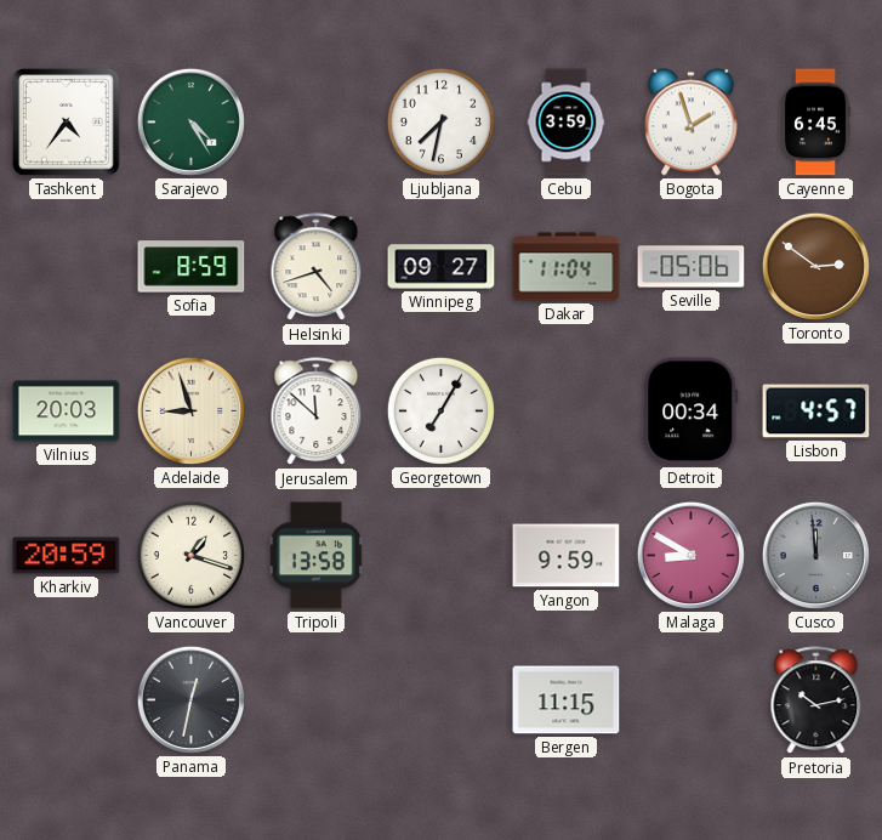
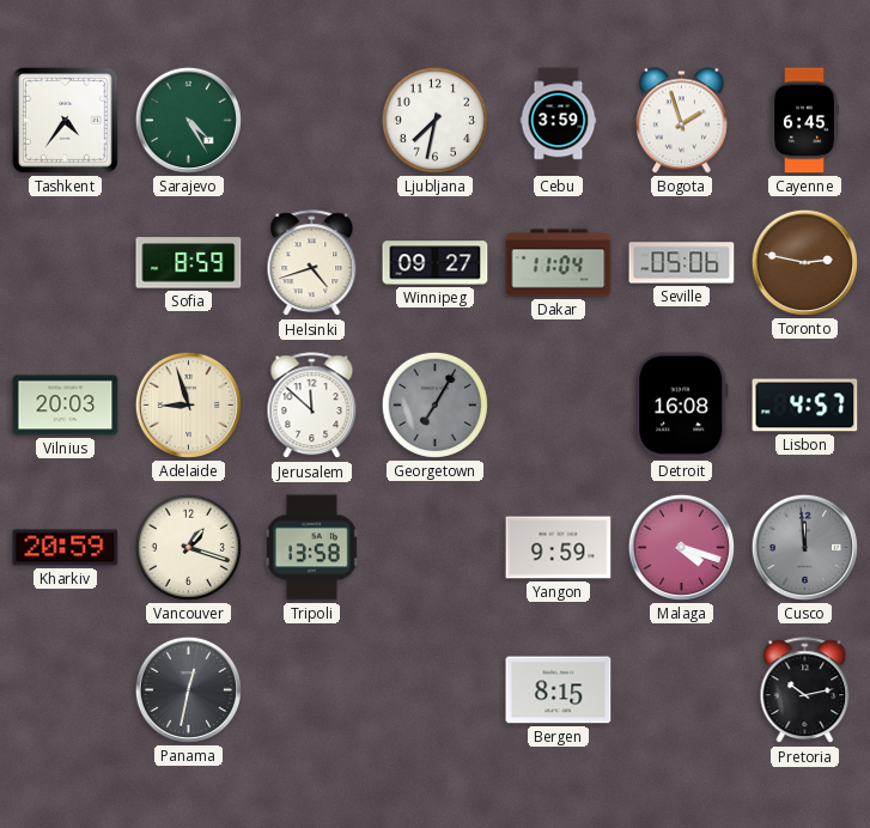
Toronto: 2:51 -> 2:47
Georgetown dial: white -> grey
Detroit: 00:34 -> 16:08
Malaga: 8:50 -> 4:18
Bergen: 11:15 -> 8:15
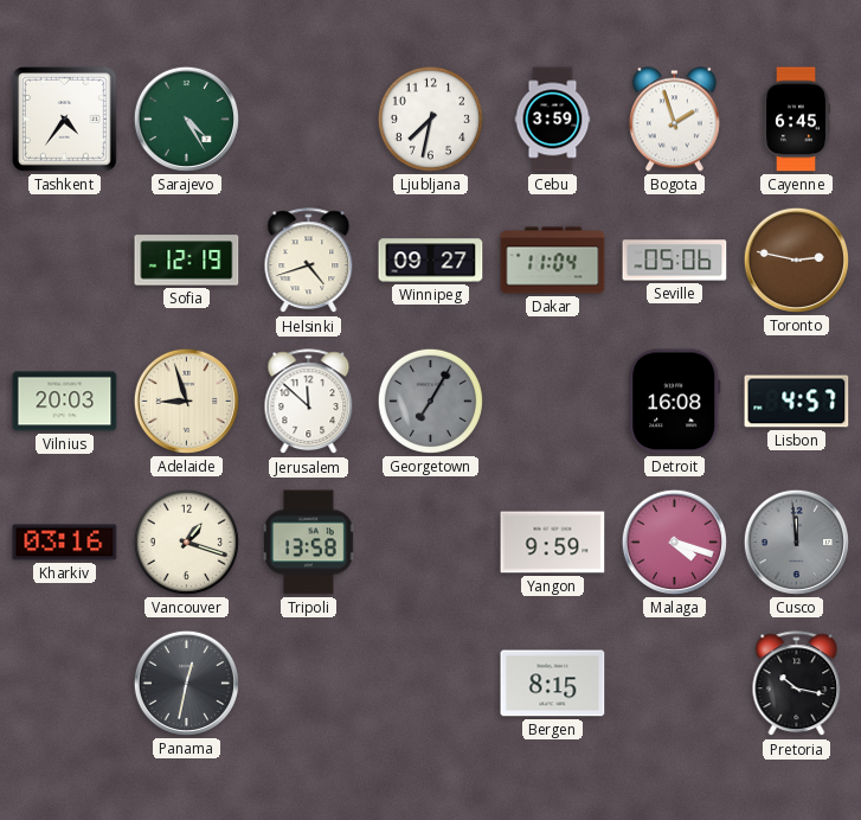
Sofia: 8:59 -> 12:19
Kharkiv: 20:59 -> 03:16
Pretoria: 10:13 -> 10:17
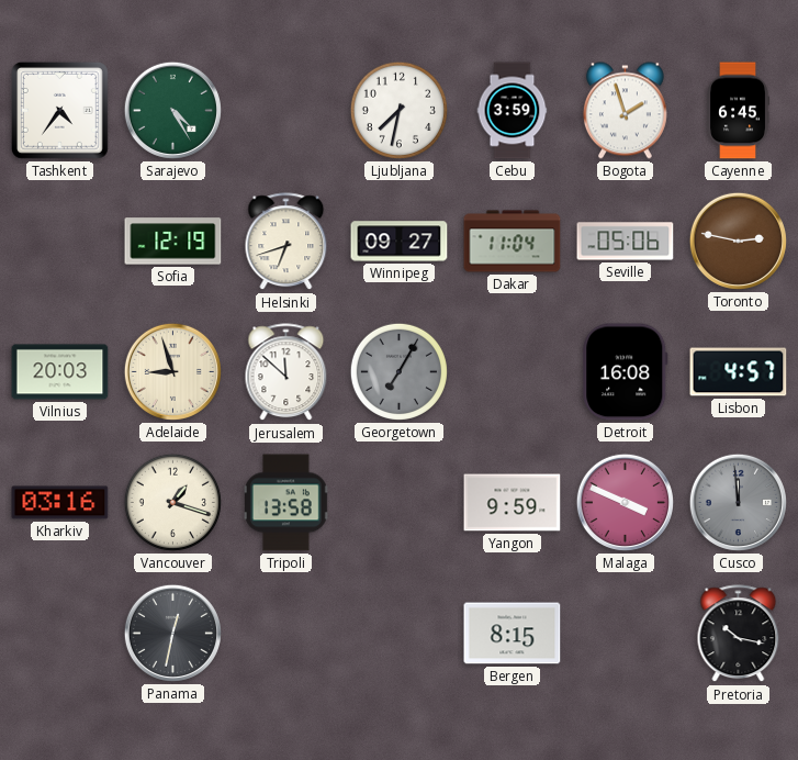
Helsinki: 4:42 -> 6:42
Malaga: 4:18 -> 3:49
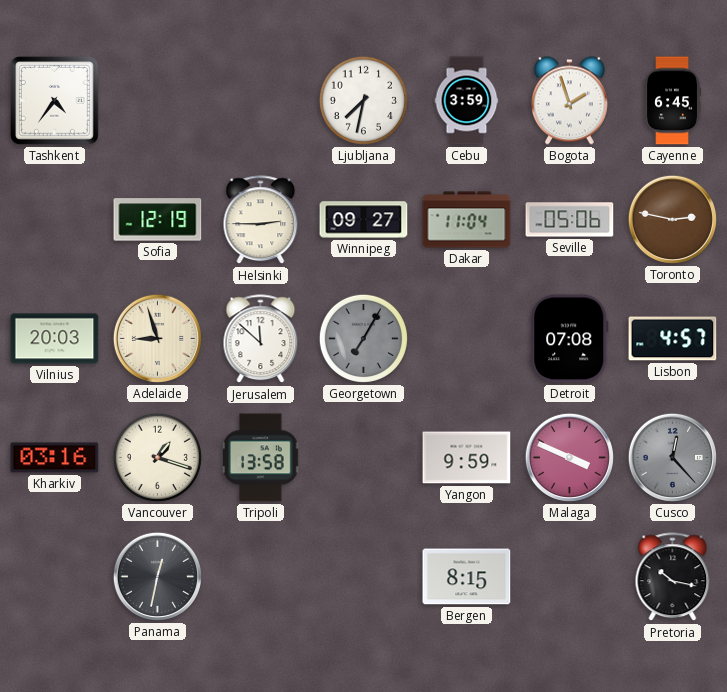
Sarajevo: 4:25 -> none
Helsinki: 6:42 -> 2:45
Detroit: 16:08 -> 07:08
Cusco: 11:59 -> 12:23
